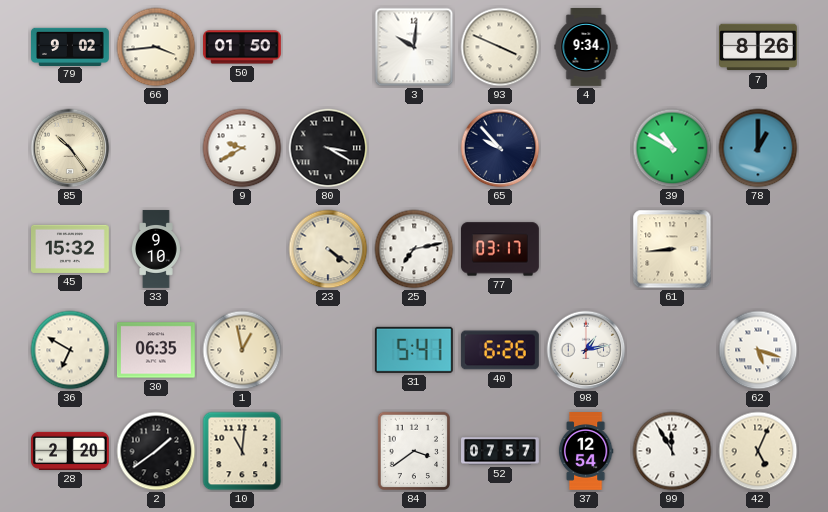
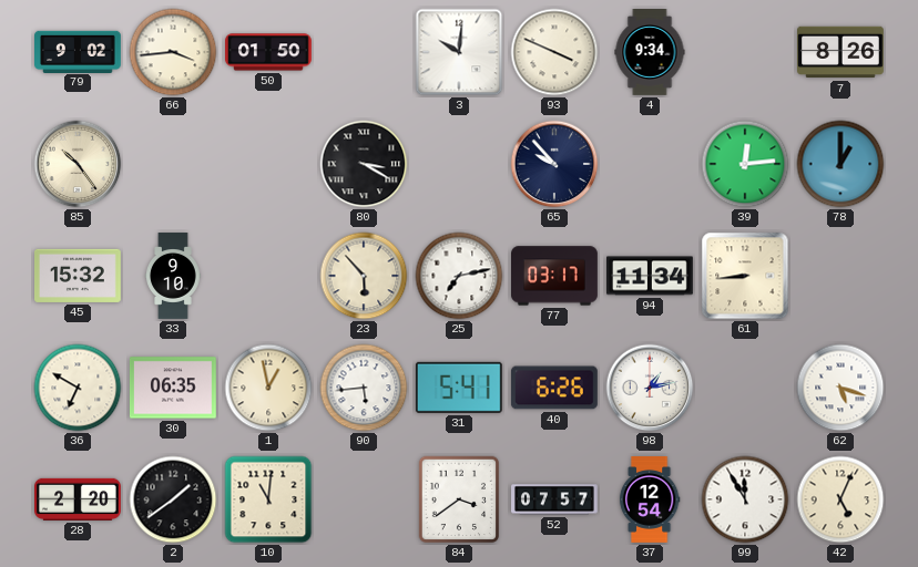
9: 9:40 -> none
39: 10:50 -> 12:14
23: 4:21 -> 5:53
94: none -> 11:34
90: none -> 5:44
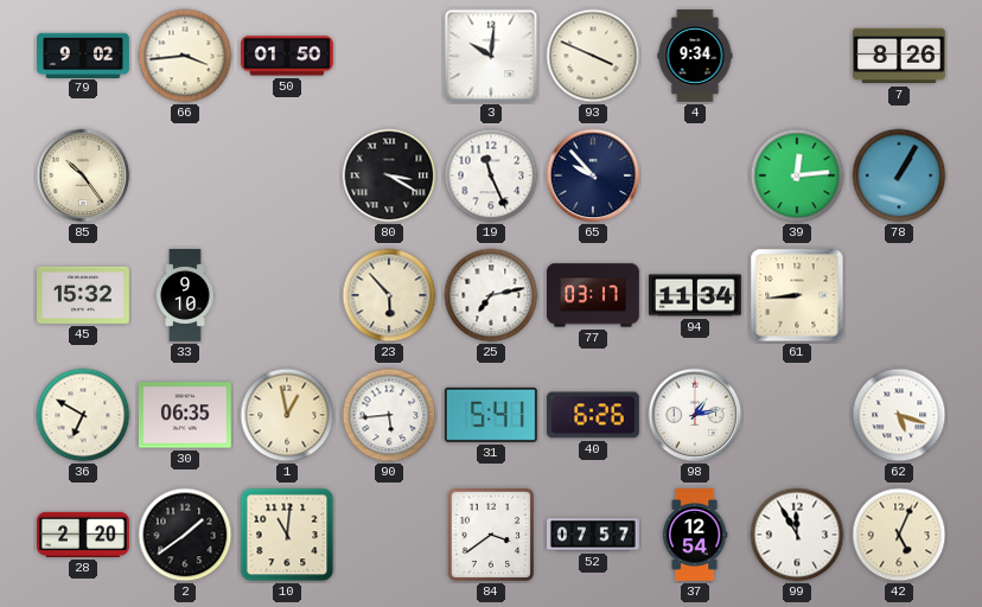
19: none -> 11:26
78: 1:00 -> 1:05
